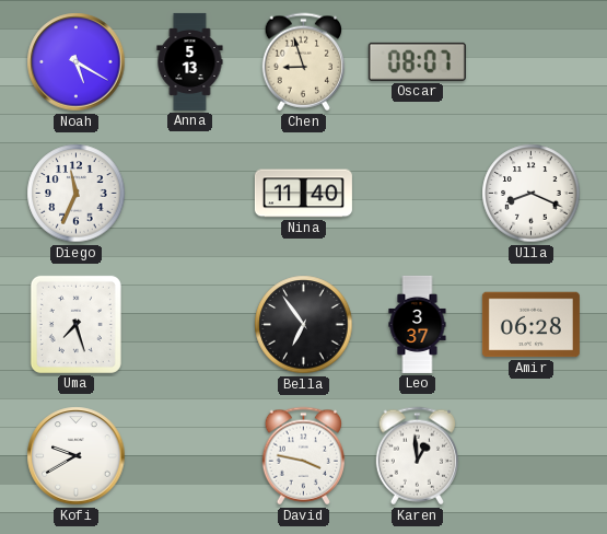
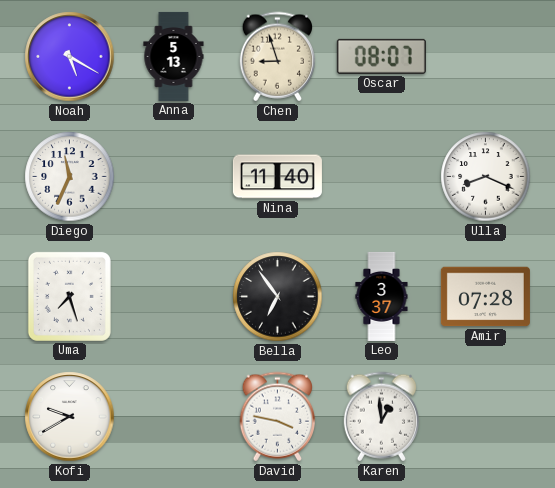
Amir: 06:28 -> 07:28
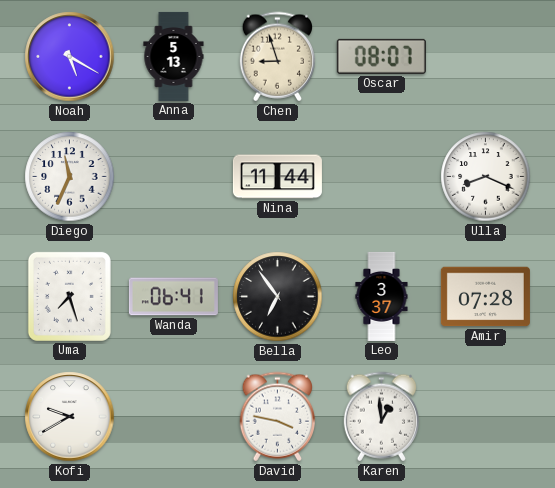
Nina: 11:40 -> 11:44
Wanda: none -> 06:41
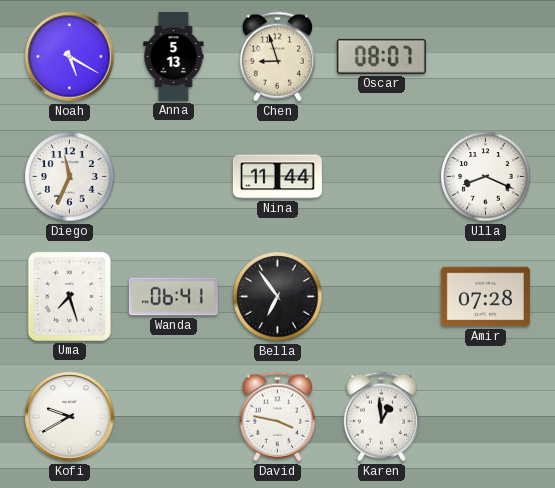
Leo: 3:37 -> none
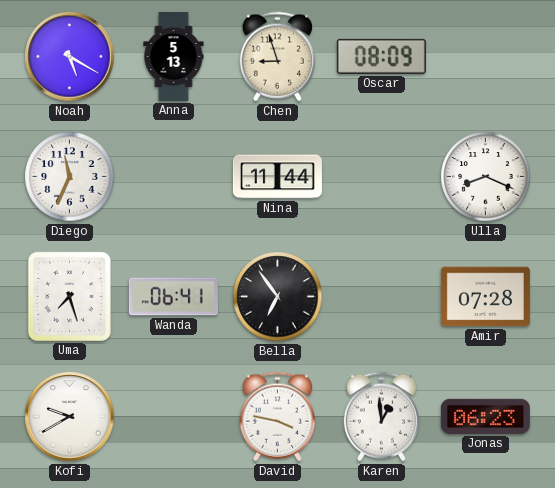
Oscar: 08:07 -> 08:09
Jonas: none -> 06:23
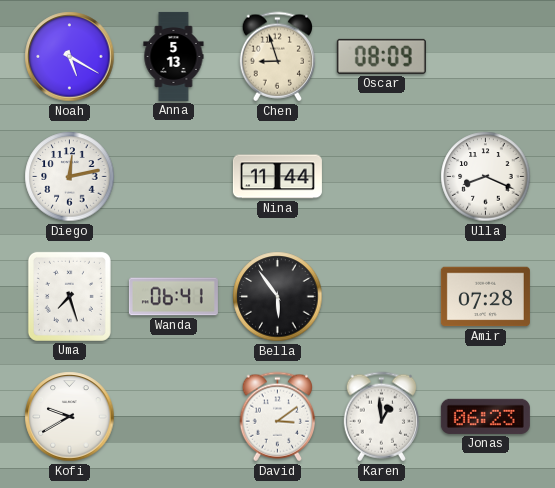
Diego: 11:34 -> 12:13
Bella: 6:54 -> 5:54
David: 3:47 -> 3:09
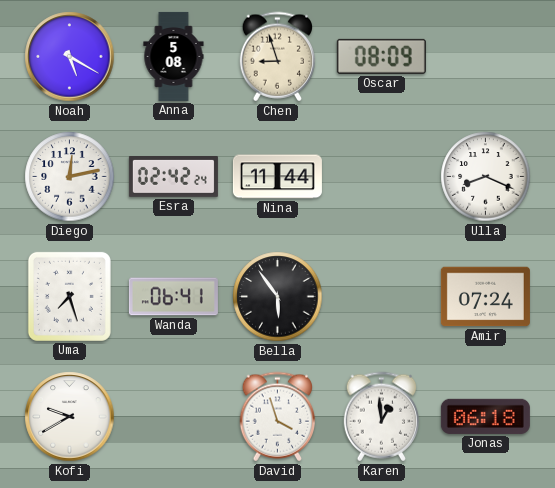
Anna: 5:13 -> 5:08
Esra: none -> 02:42
Amir: 07:28 -> 07:24
David: 3:09 -> 3:57
Jonas: 06:23 -> 06:18
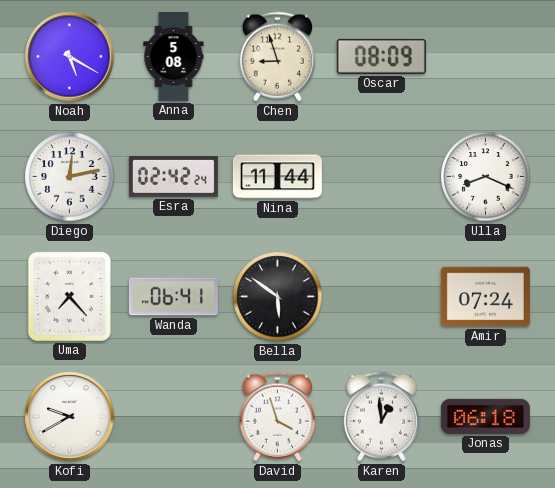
Uma: 7:27 -> 7:23
Bella: 5:54 -> 5:51
